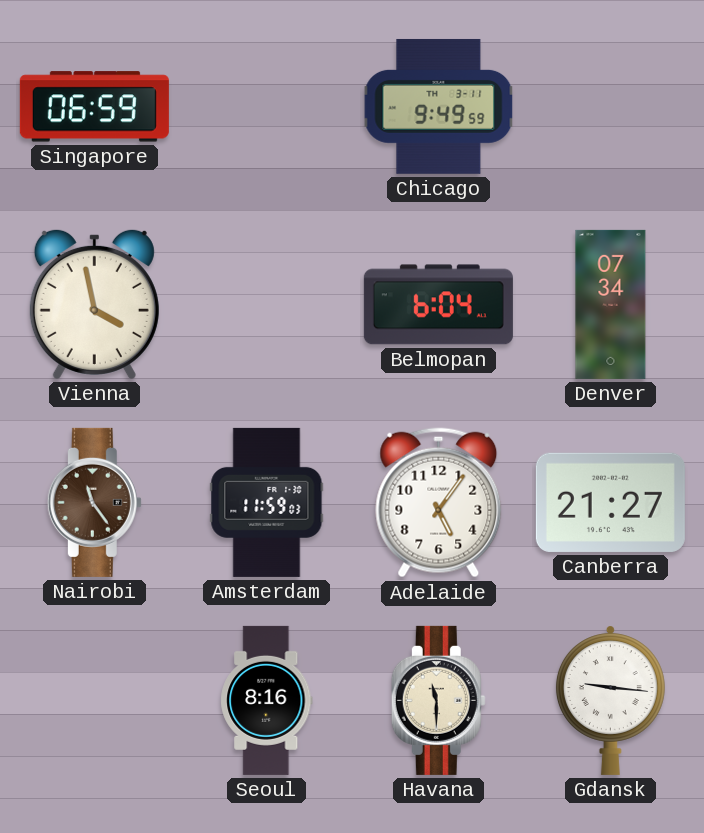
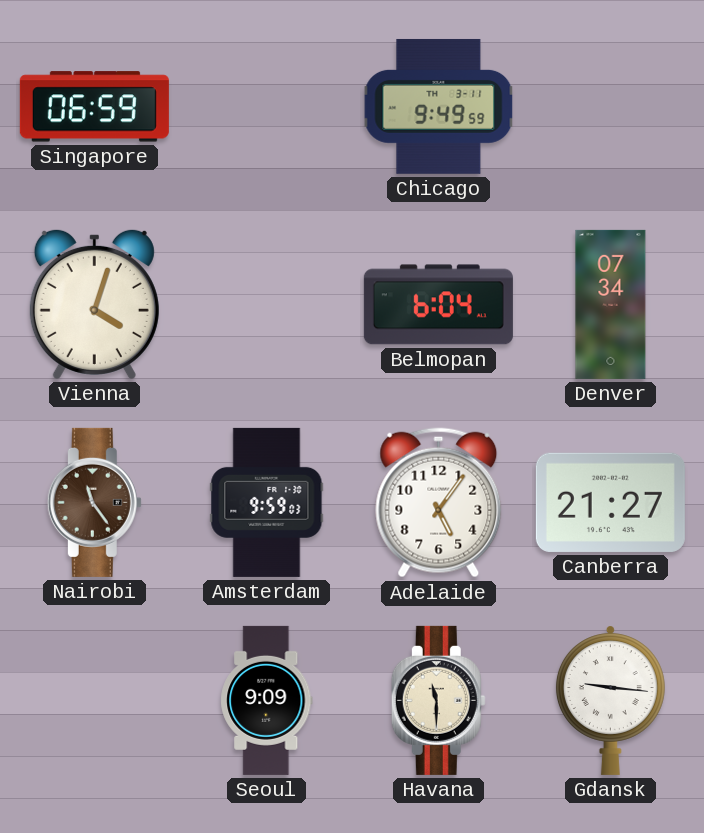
Vienna: 3:58 -> 4:03
Amsterdam: 11:59 -> 9:59
Seoul: 8:16 -> 9:09
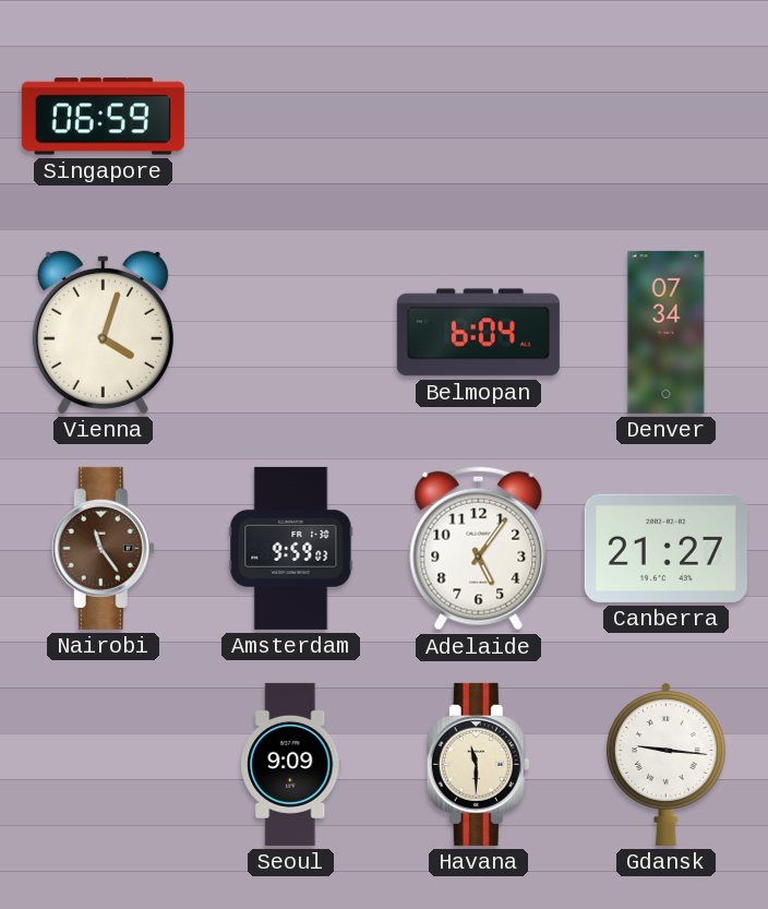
Chicago: 9:49 -> none
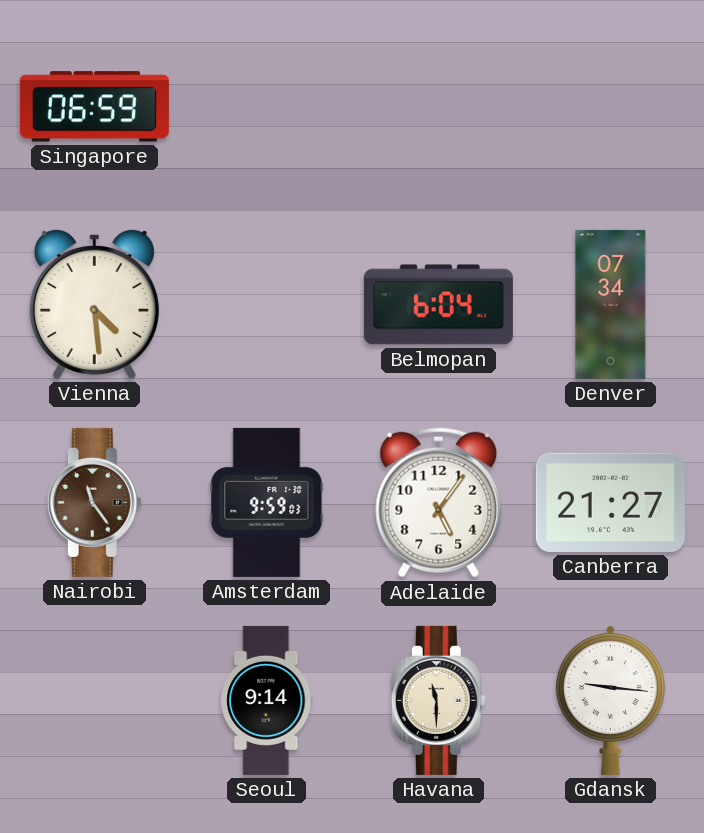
Vienna: 4:03 -> 4:29
Seoul: 9:09 -> 9:14
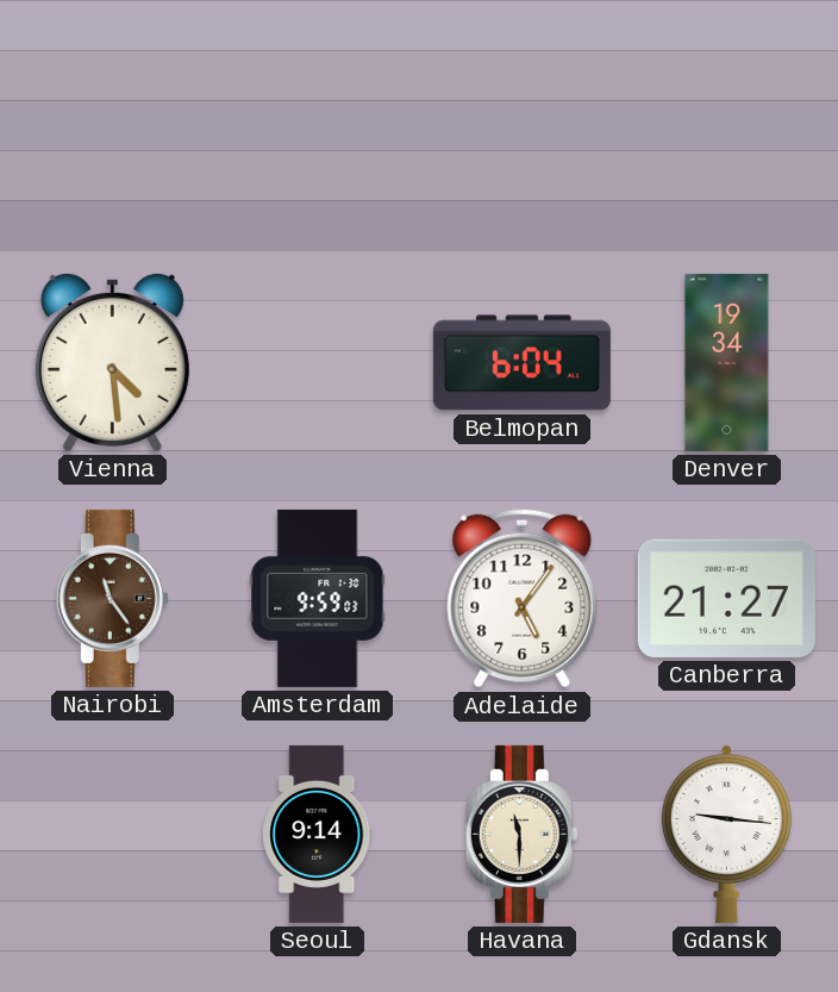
Singapore: 06:59 -> none
Denver: 07:34 -> 19:34
